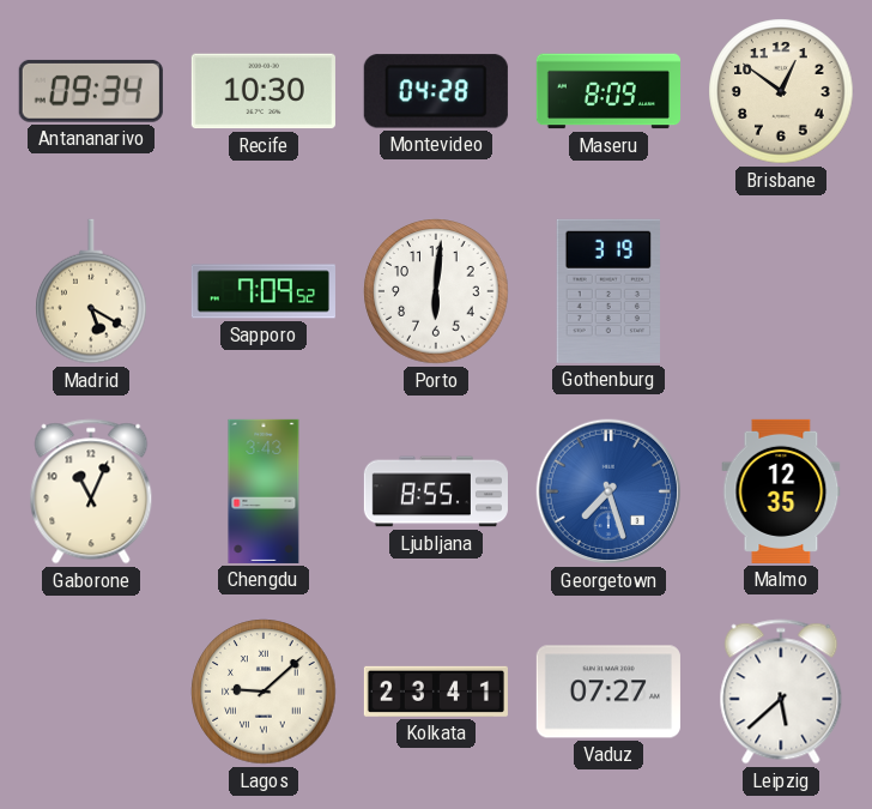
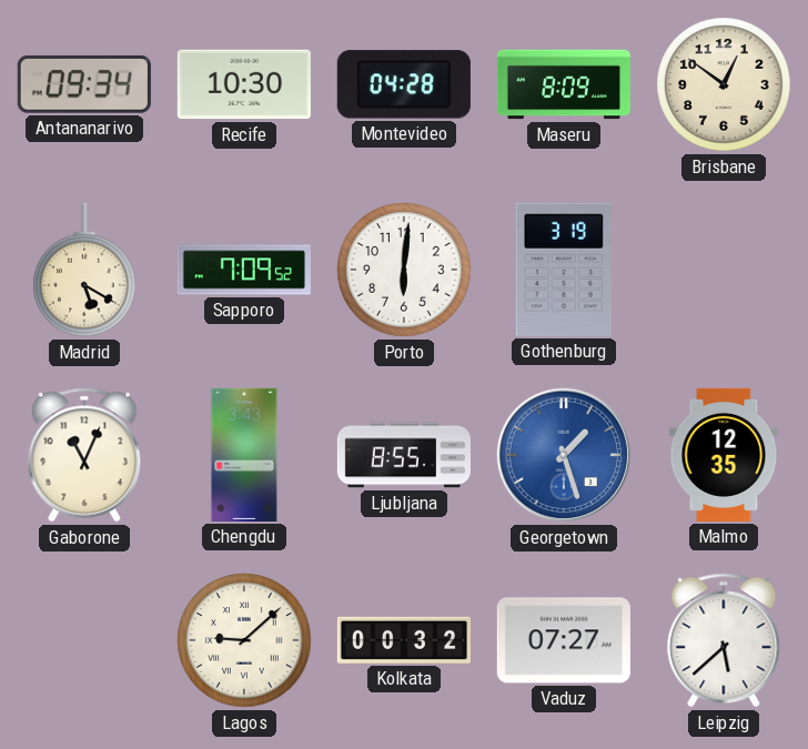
Georgetown: 7:27 -> 1:27
Kolkata: 23:41 -> 00:32
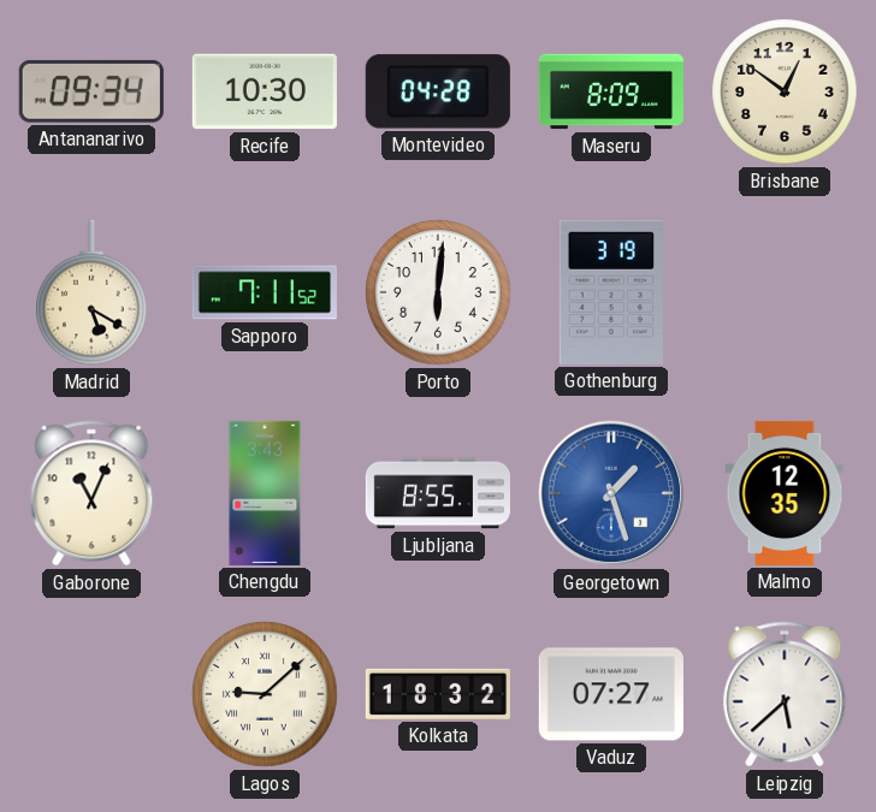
Sapporo: 7:09 -> 7:11
Kolkata: 00:32 -> 18:32
